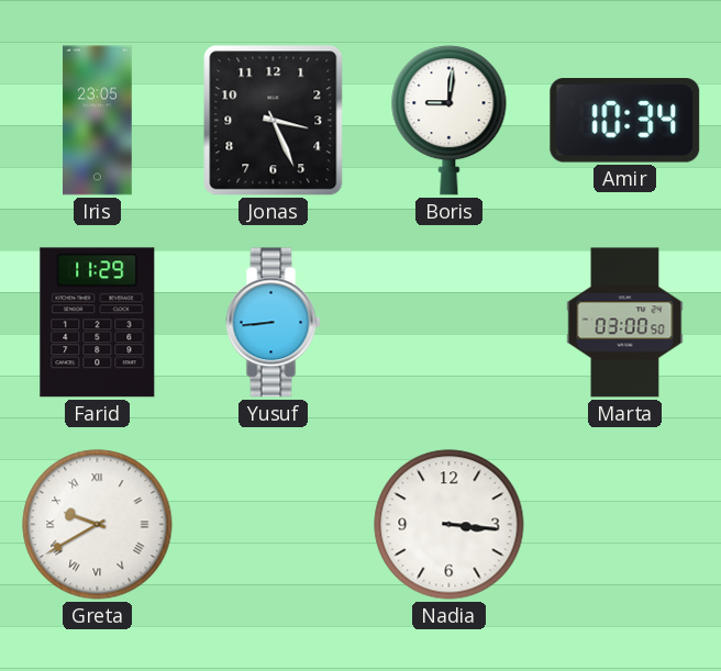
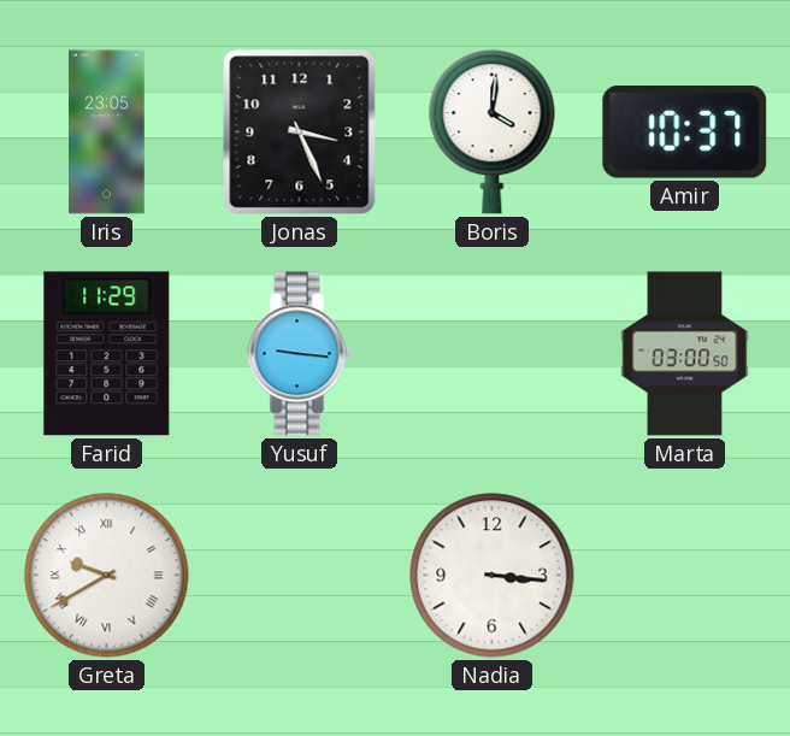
Boris: 9:01 -> 4:01
Amir: 10:34 -> 10:37
Yusuf: 8:44 -> 9:16
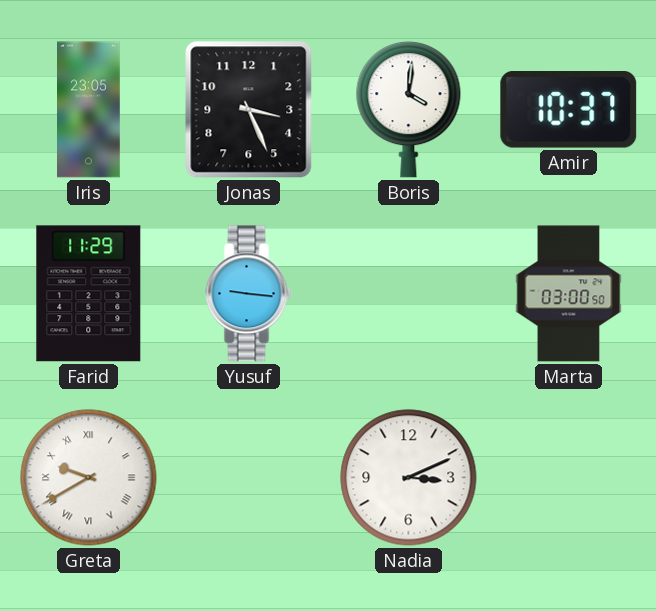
Nadia: 3:16 -> 3:11
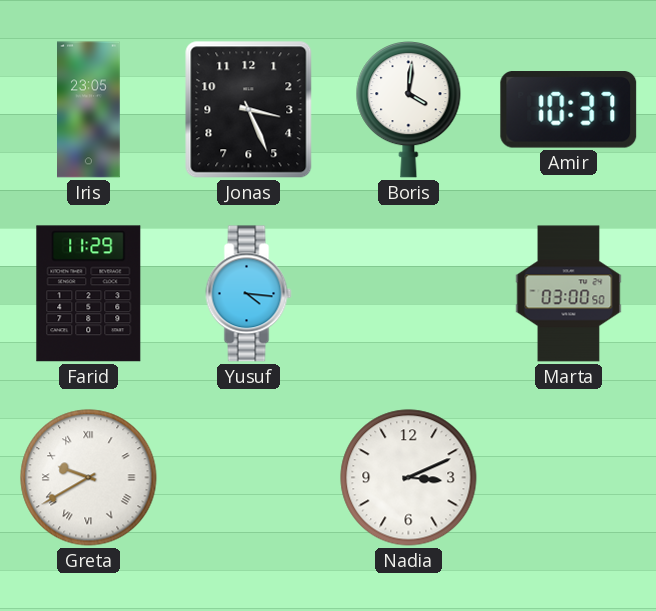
Yusuf: 9:16 -> 4:16
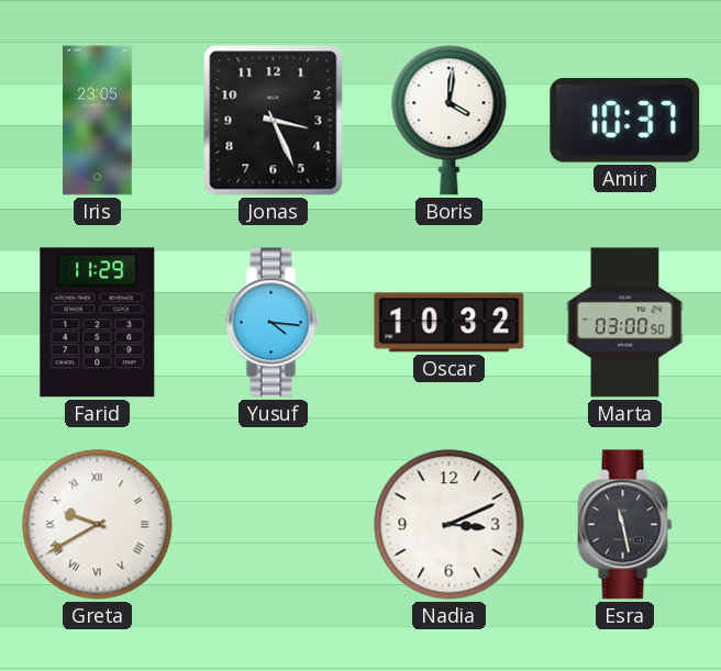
Oscar: none -> 10:32
Esra: none -> 11:28
